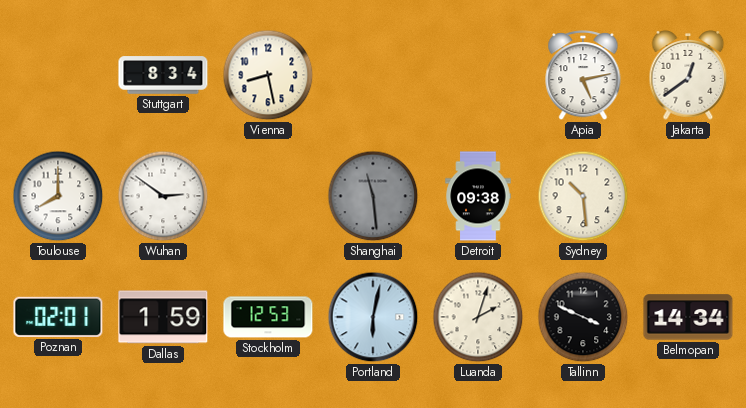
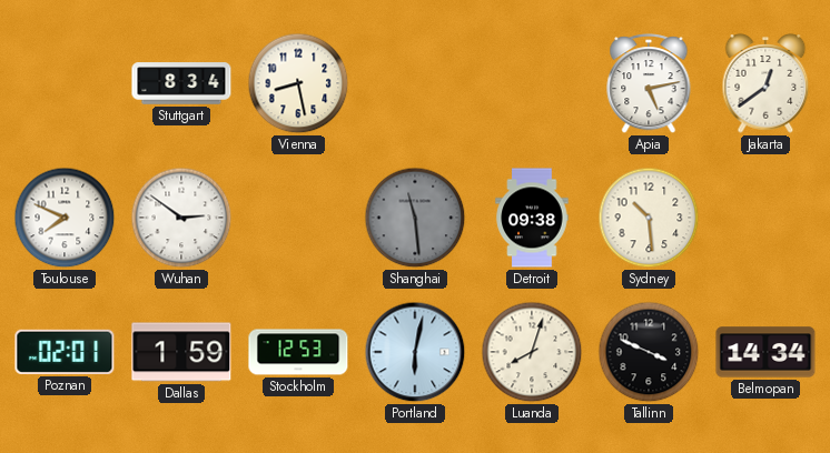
Toulouse: 8:00 -> 7:49
Luanda: 2:03 -> 8:03
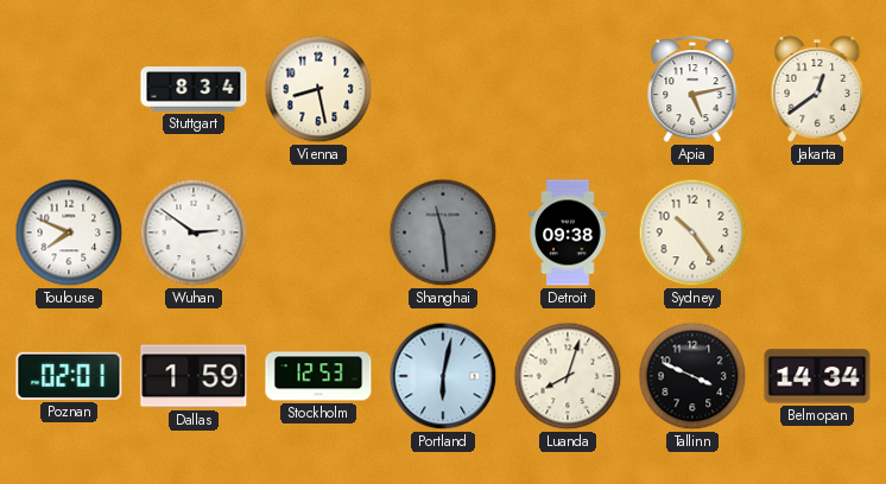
Sydney: 10:29 -> 10:24
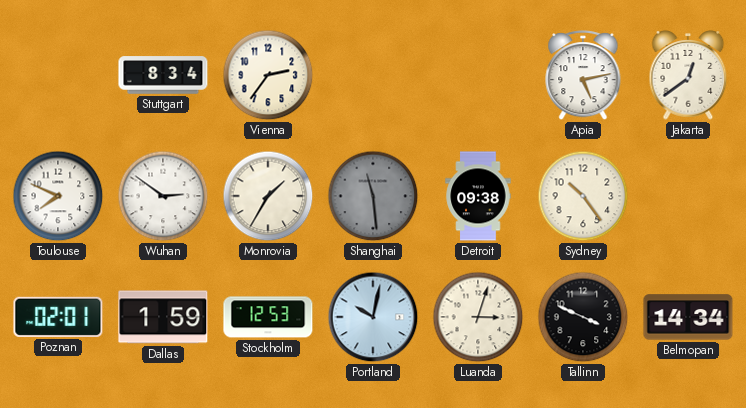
Vienna: 8:28 -> 2:36
Monrovia: none -> 1:35
Portland: 6:02 -> 10:02
Luanda: 8:03 -> 3:03
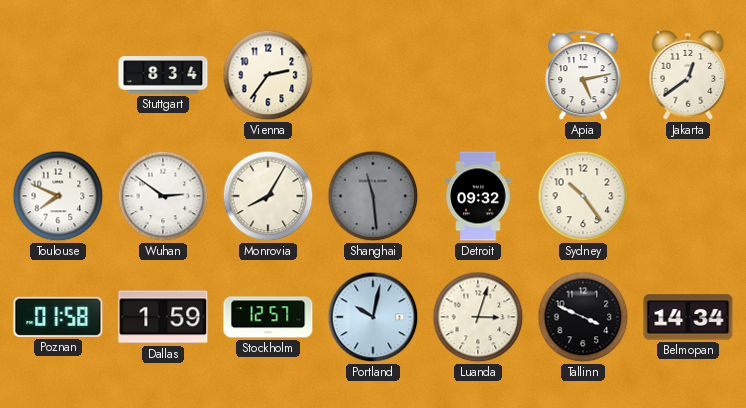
Monrovia: 1:35 -> 8:05
Detroit: 09:38 -> 09:32
Poznan: 02:01 -> 01:58
Stockholm: 12:53 -> 12:57
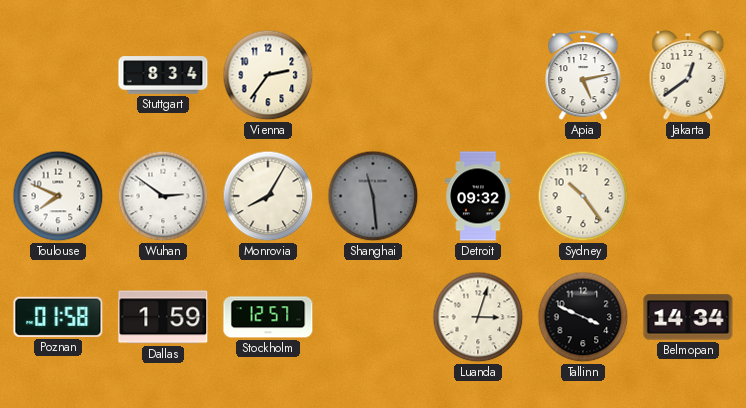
Portland: 10:02 -> none
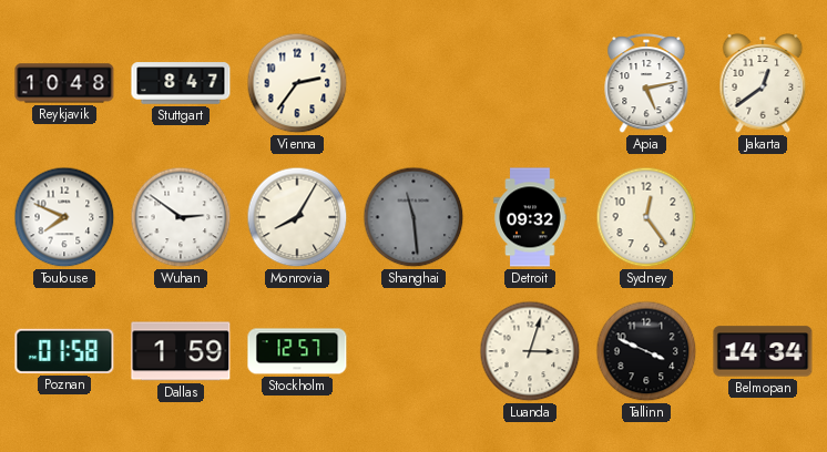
Reykjavik: none -> 10:48
Stuttgart: 8:34 -> 8:47
Sydney: 10:24 -> 12:24
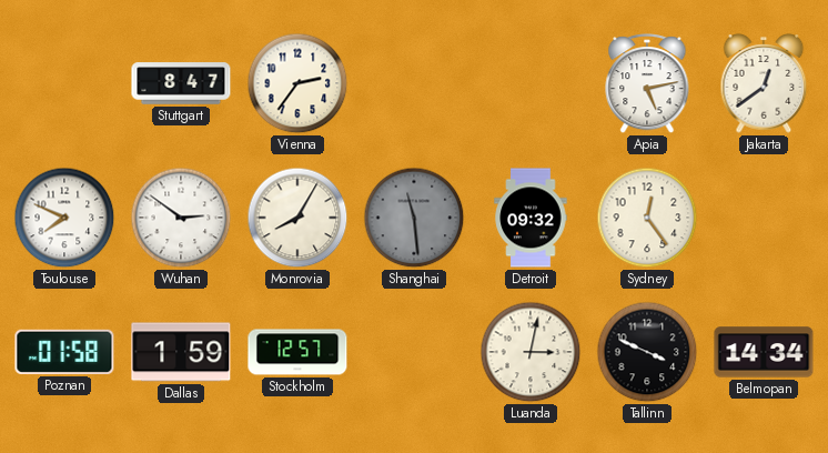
Reykjavik: 10:48 -> none
Luanda: 3:03 -> 3:02
